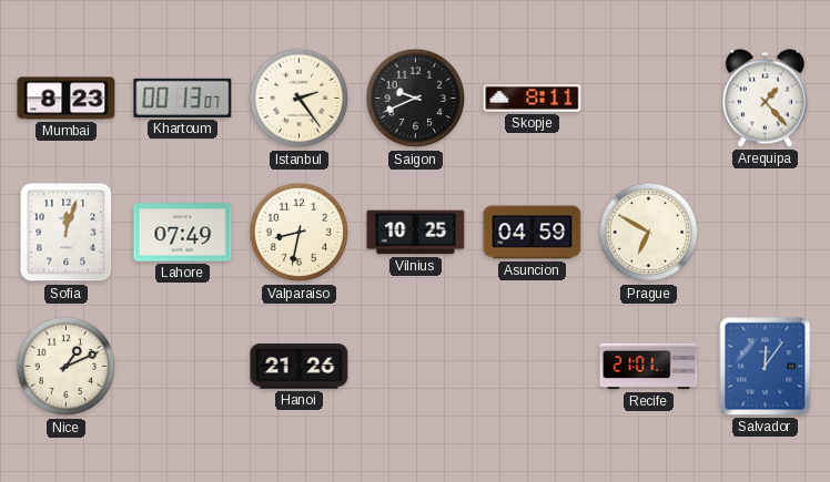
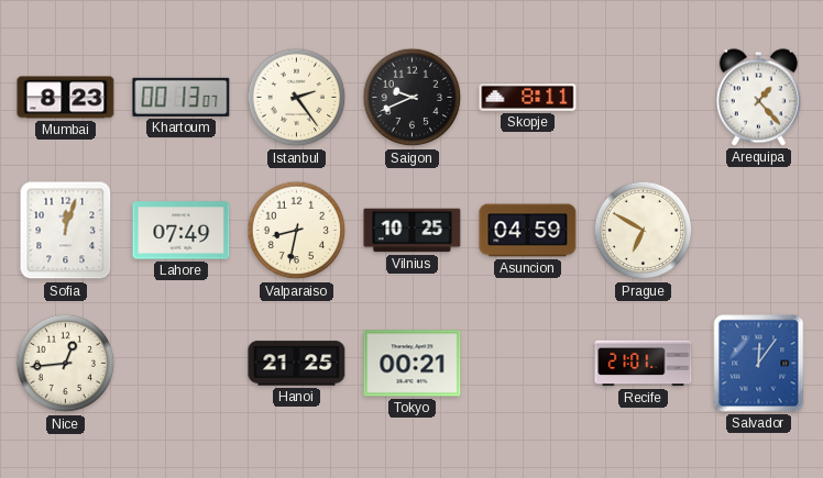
Nice: 1:11 -> 12:44
Hanoi: 21:26 -> 21:25
Tokyo: none -> 00:21
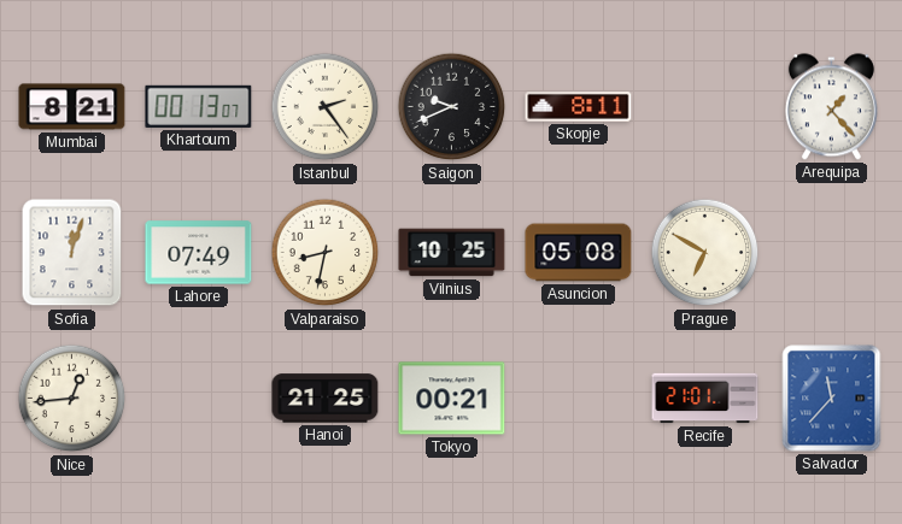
Mumbai: 8:23 -> 8:21
Asuncion: 04:59 -> 05:08
Salvador: 12:06 -> 11:37
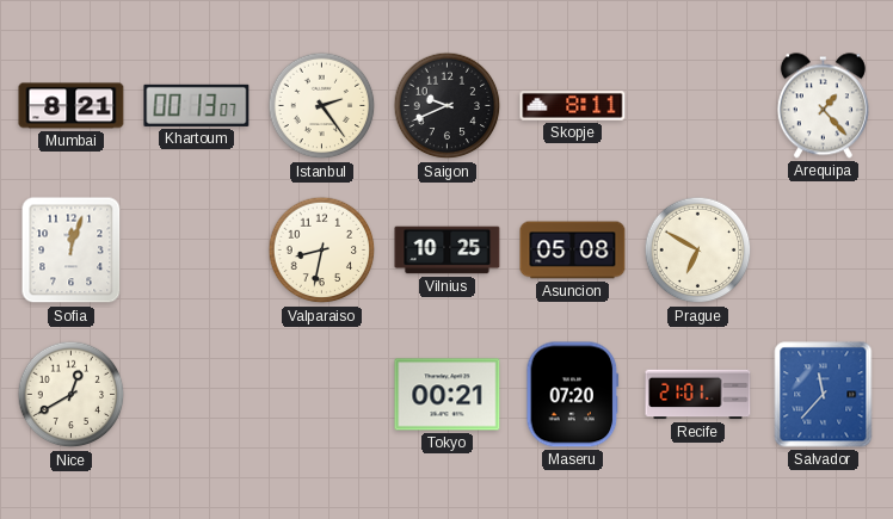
Lahore: 07:49 -> none
Nice: 12:44 -> 12:40
Hanoi: 21:25 -> none
Maseru: none -> 07:20
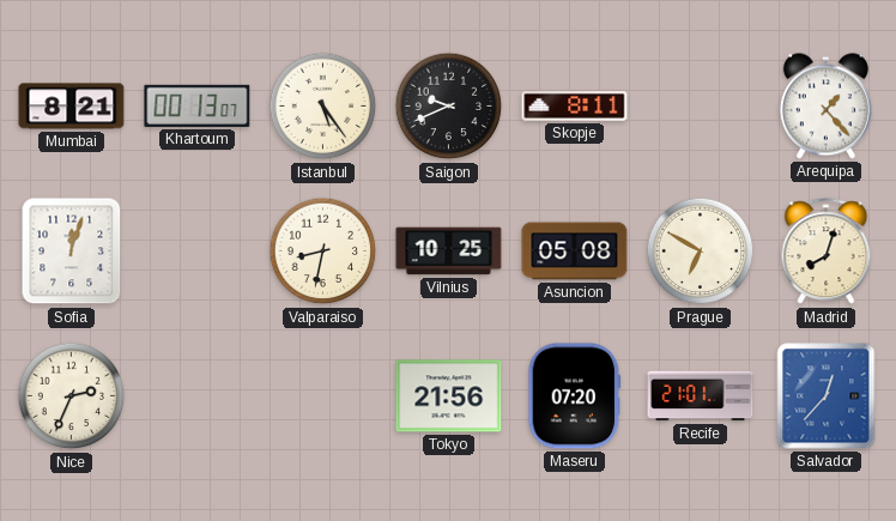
Istanbul: 2:24 -> 5:24
Madrid: none -> 8:03
Nice: 12:40 -> 2:34
Tokyo: 00:21 -> 21:56
Salvador: 11:37 -> 12:37
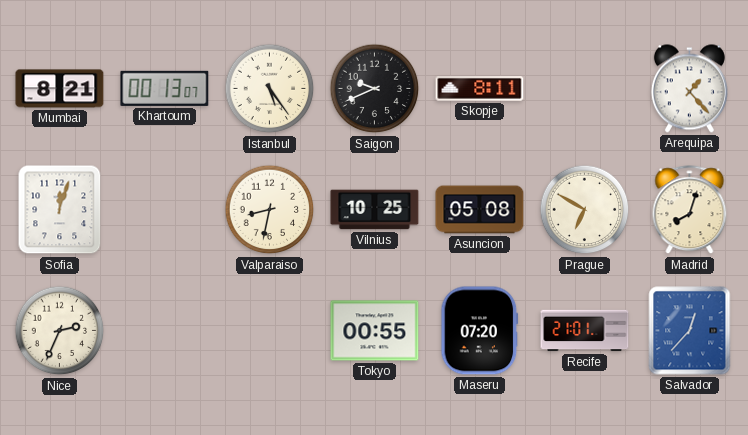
Tokyo: 21:56 -> 00:55
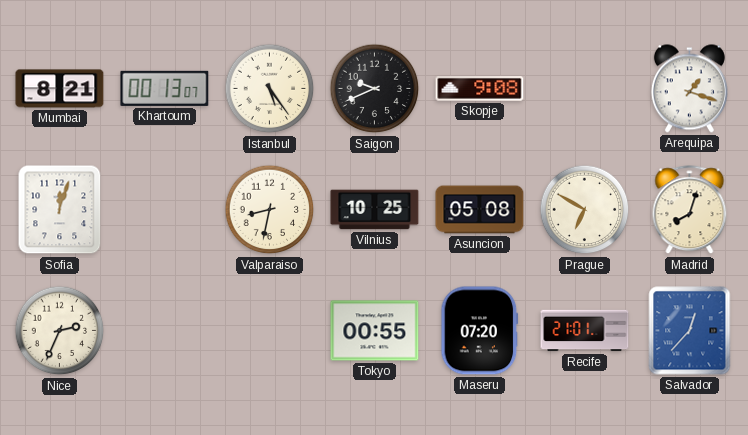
Skopje: 8:11 -> 9:08
Arequipa: 1:23 -> 1:18
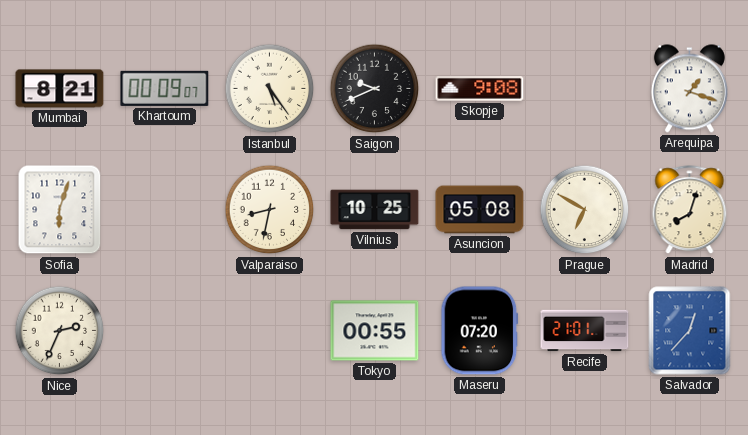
Khartoum: 00:13 -> 00:09
Sofia: 12:03 -> 6:03
